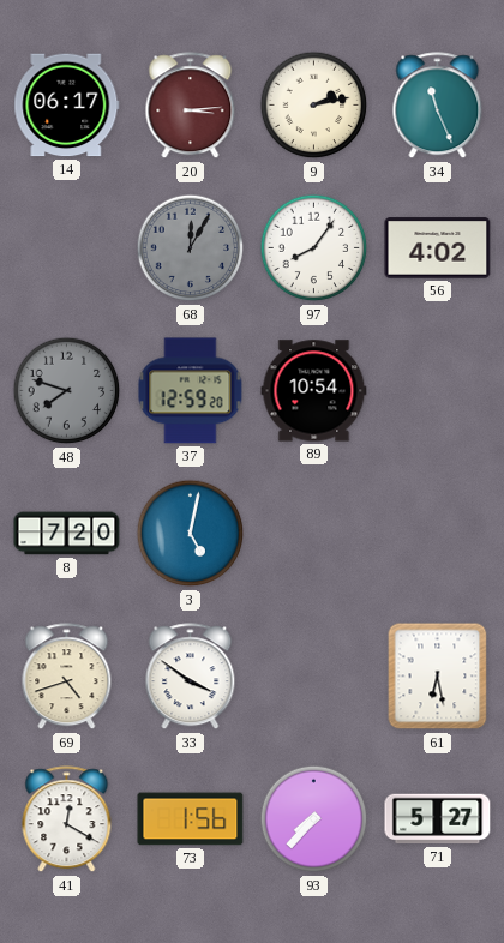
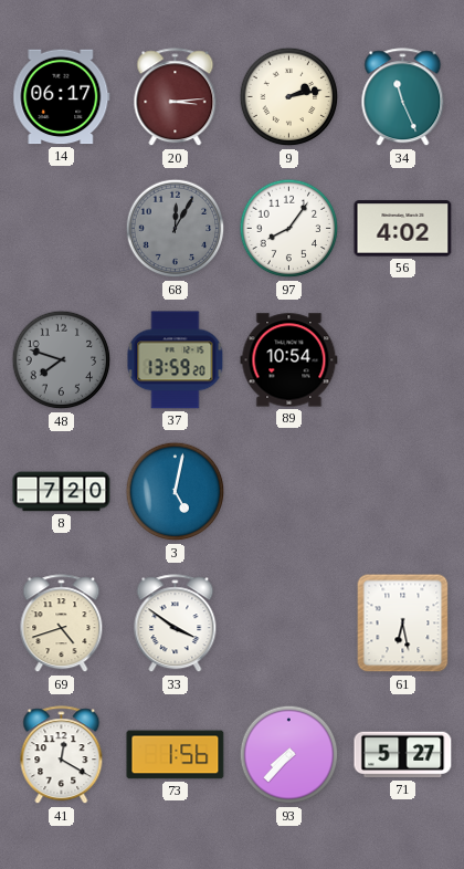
37: 12:59 -> 13:59
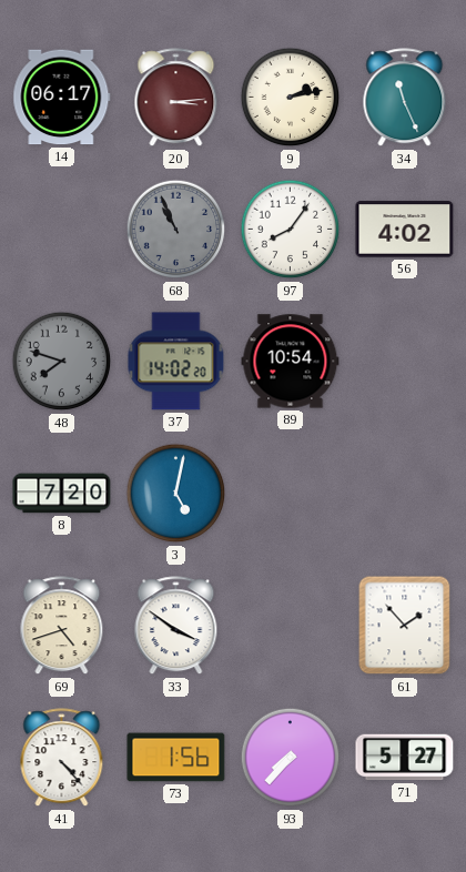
68: 12:05 -> 10:56
37: 13:59 -> 14:02
61: 6:28 -> 1:53
41: 12:20 -> 4:23
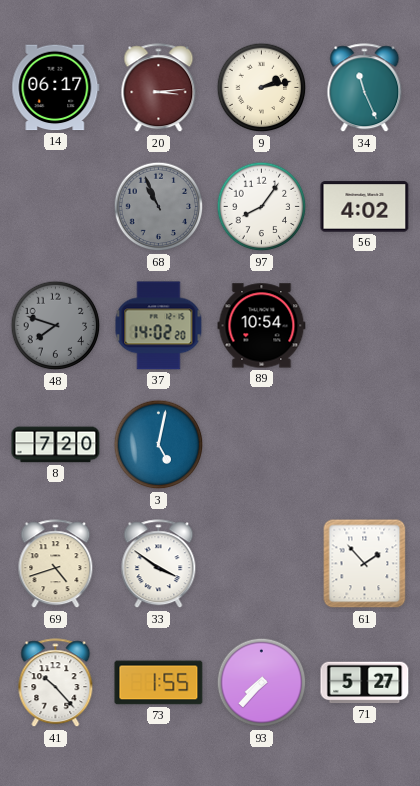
41: 4:23 -> 10:23
73: 1:56 -> 1:55
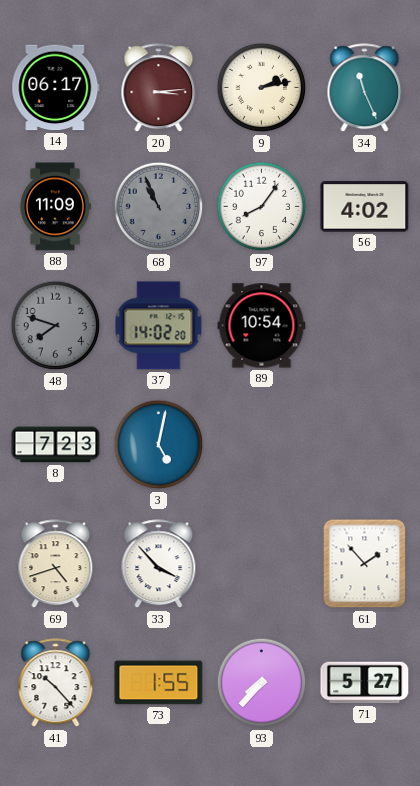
88: none -> 11:09
8: 7:20 -> 7:23
33: 3:51 -> 3:53
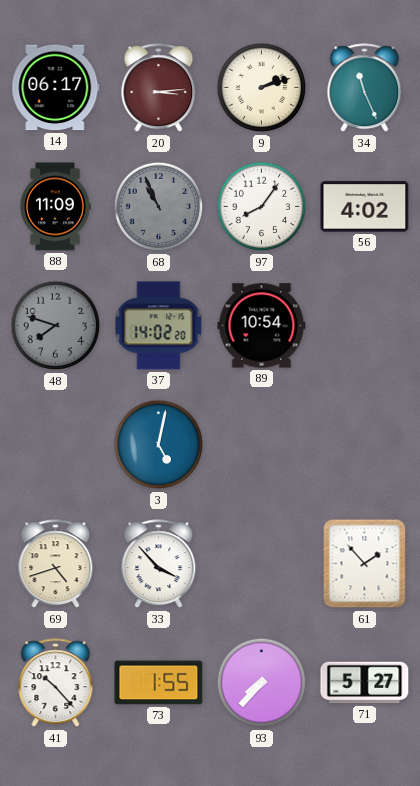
9: 2:13 -> 2:12
8: 7:23 -> none
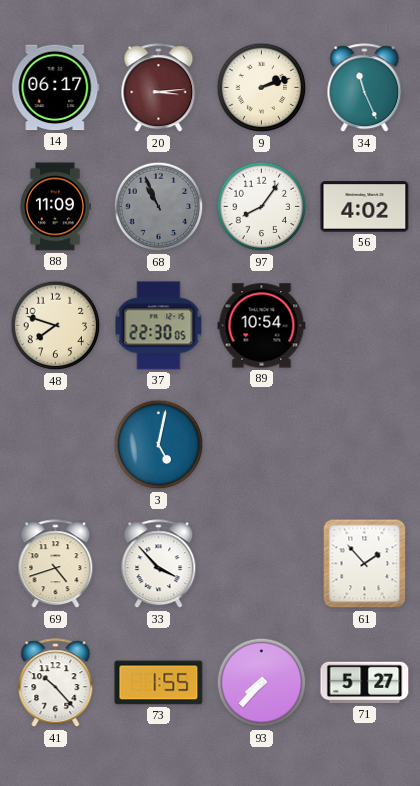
48 dial: grey -> cream
37: 14:02 -> 22:30
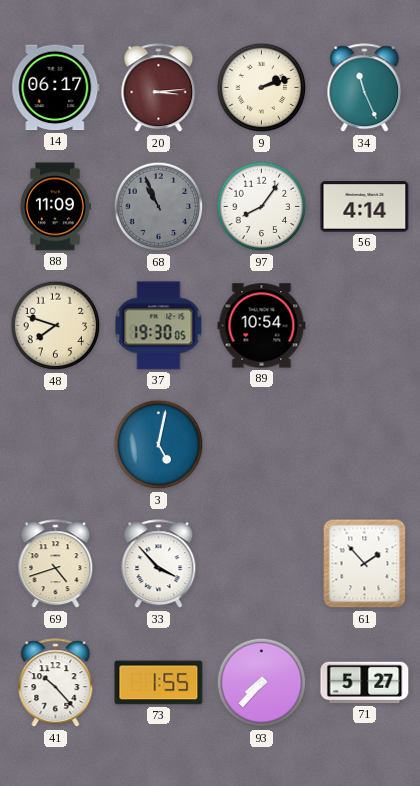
56: 4:02 -> 4:14
37: 22:30 -> 19:30
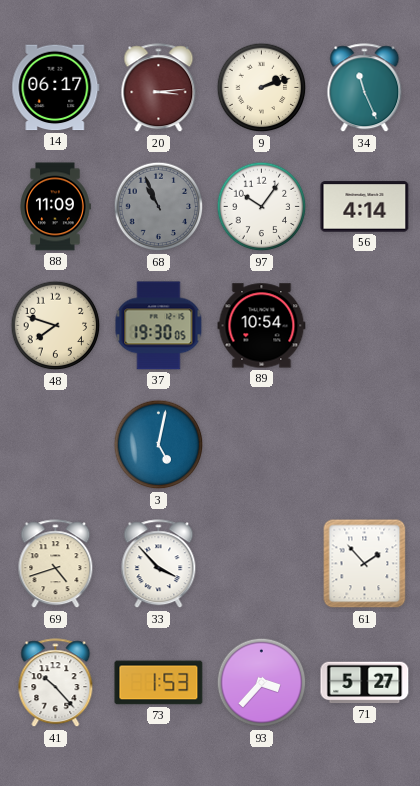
97: 8:06 -> 10:06
73: 1:55 -> 1:53
93: 7:37 -> 3:37
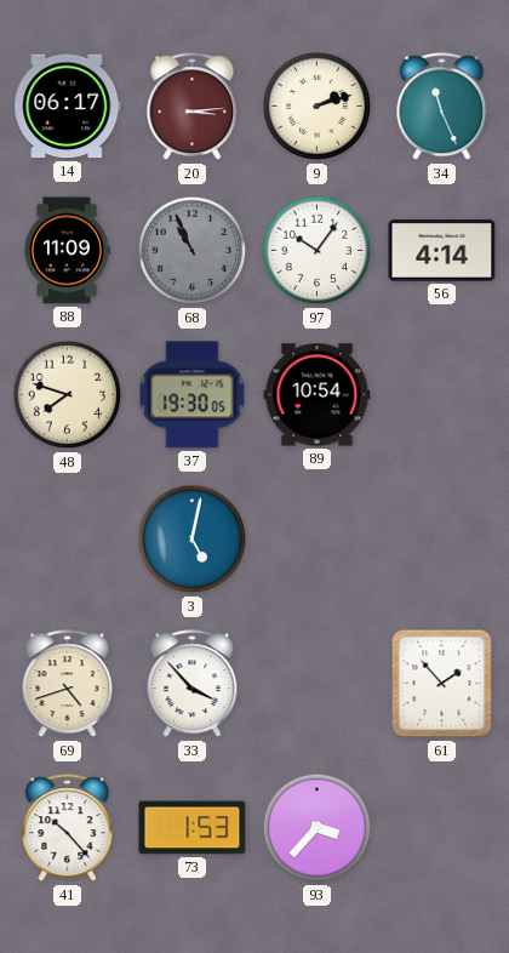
71: 5:27 -> none
